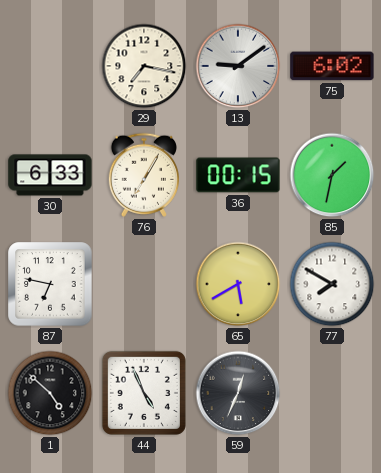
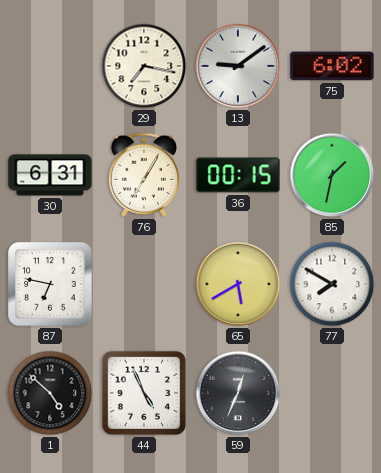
30: 6:33 -> 6:31
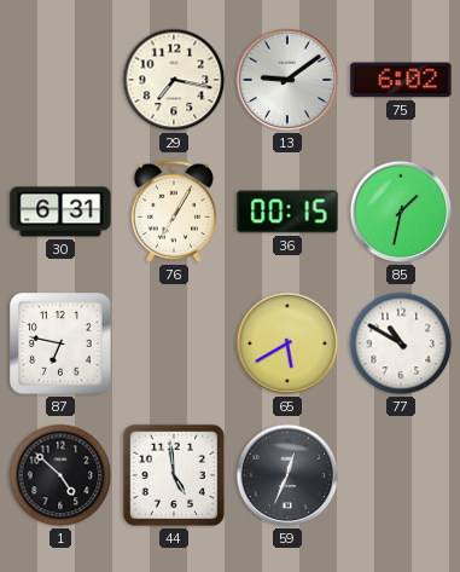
77: 7:50 -> 10:50
44: 4:56 -> 4:59
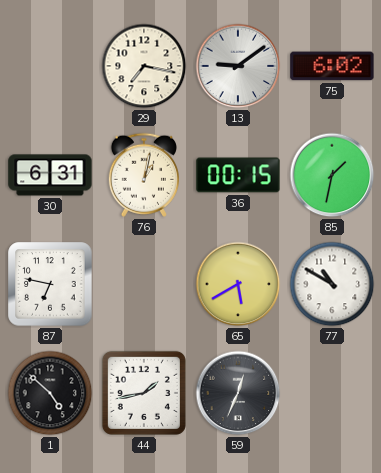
76: 7:05 -> 1:02
44: 4:59 -> 1:43
